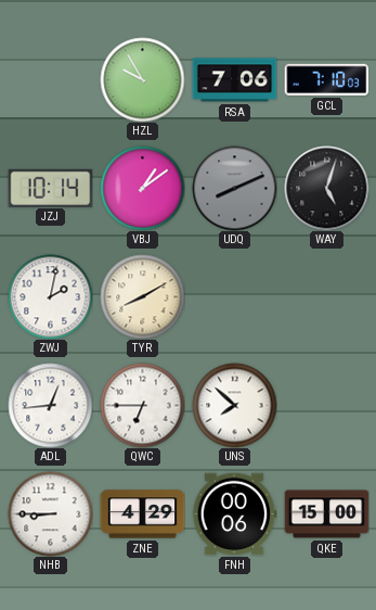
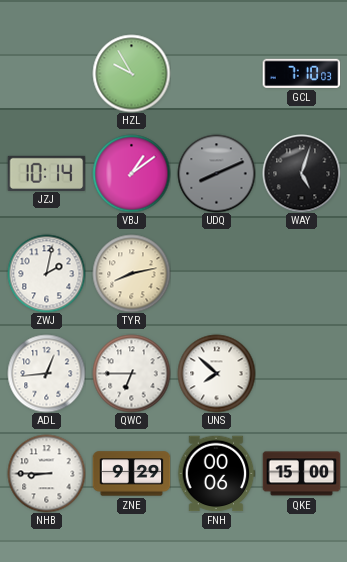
RSA: 7:06 -> none
TYR: 8:10 -> 8:13
ZNE: 4:29 -> 9:29
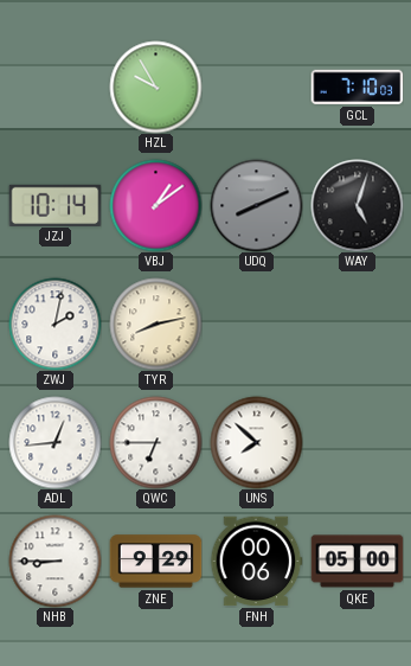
QKE: 15:00 -> 05:00
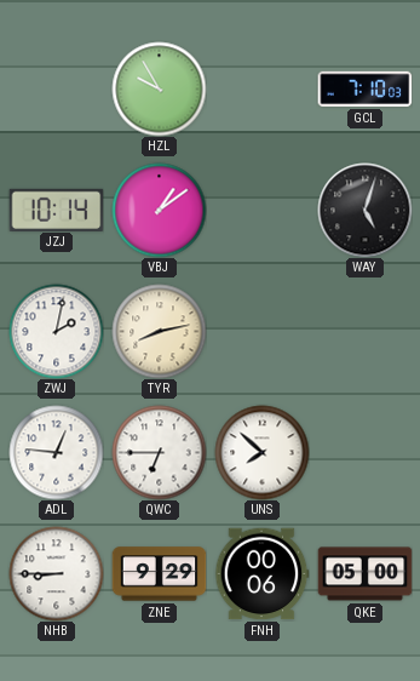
UDQ: 8:11 -> none
ADL: 12:44 -> 12:46
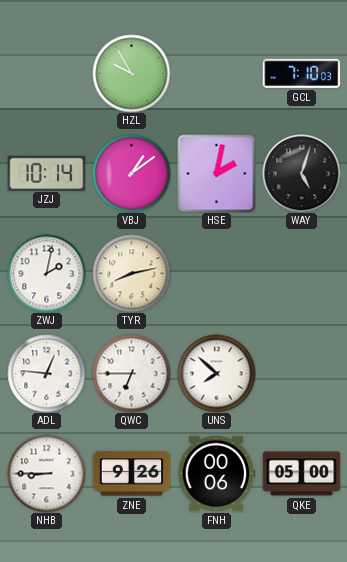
HSE: none -> 2:02
ZNE: 9:29 -> 9:26
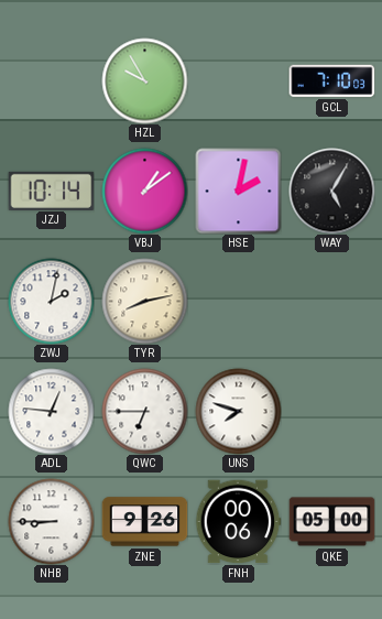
WAY: 5:03 -> 5:05
UNS: 7:52 -> 7:48
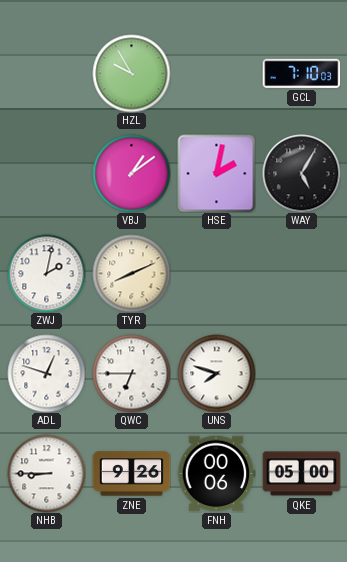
JZJ: 10:14 -> none
TYR: 8:13 -> 8:11
ADL: 12:46 -> 12:48
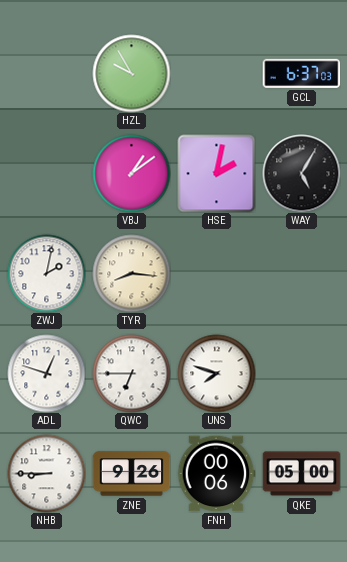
GCL: 7:10 -> 6:37
TYR: 8:11 -> 8:16
